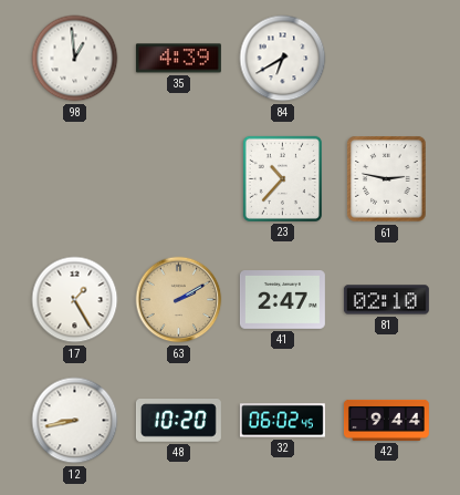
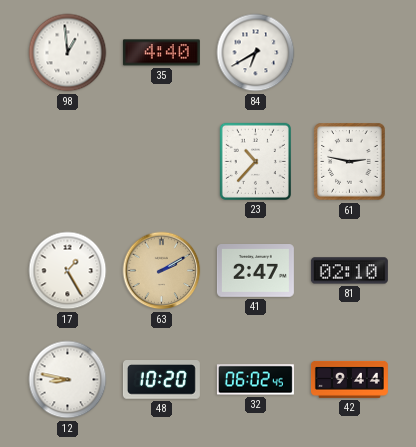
35: 4:39 -> 4:40
12: 8:43 -> 8:47
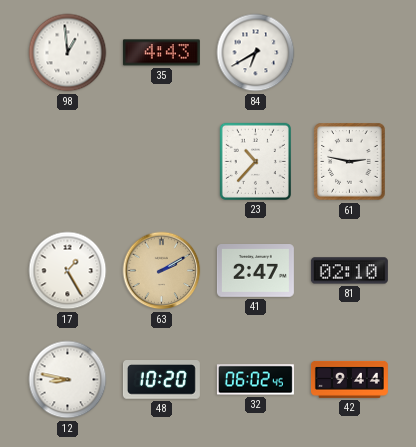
35: 4:40 -> 4:43
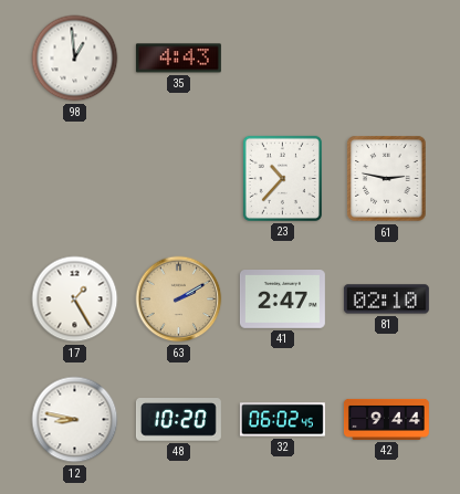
84: 6:40 -> none
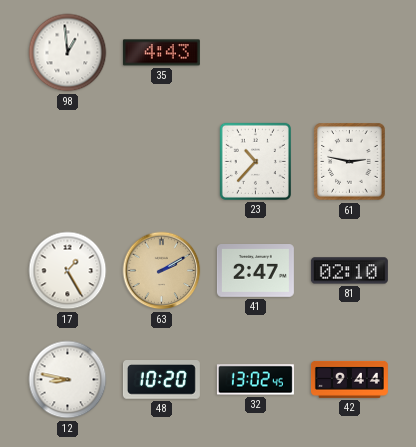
32: 06:02 -> 13:02
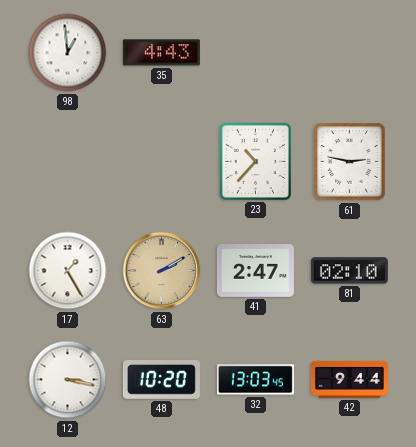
12: 8:47 -> 3:17
32: 13:02 -> 13:03
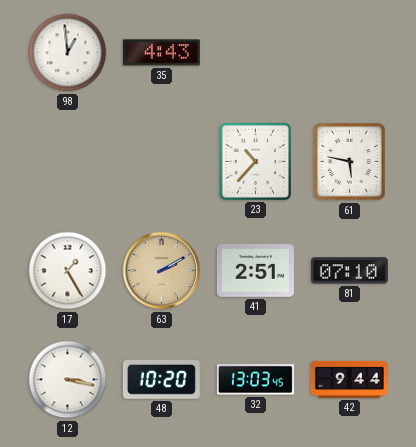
61: 2:47 -> 5:47
41: 2:47 -> 2:51
81: 02:10 -> 07:10
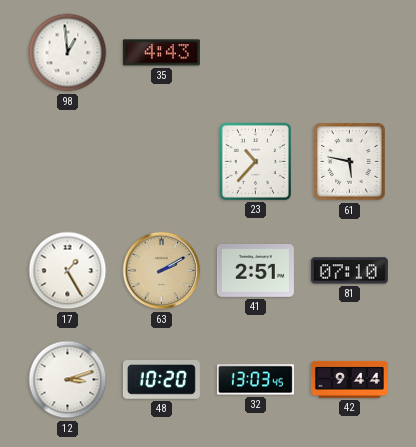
12: 3:17 -> 3:12
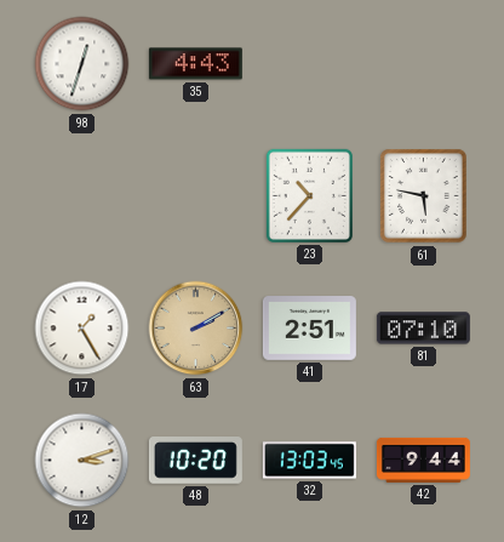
98: 12:59 -> 12:33
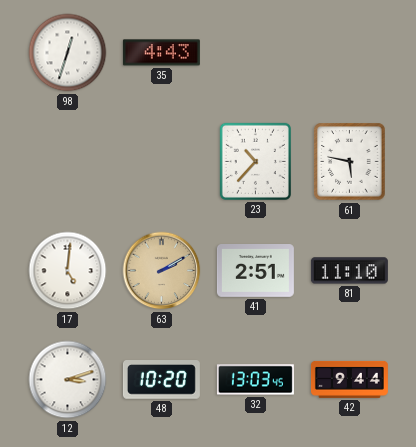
17: 1:25 -> 5:01
81: 07:10 -> 11:10
